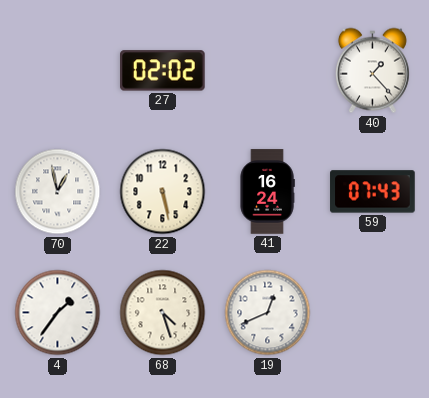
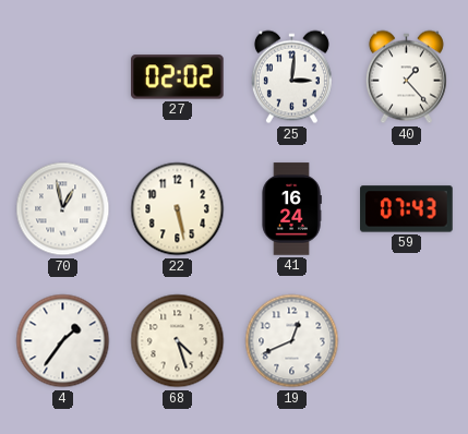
25: none -> 3:01
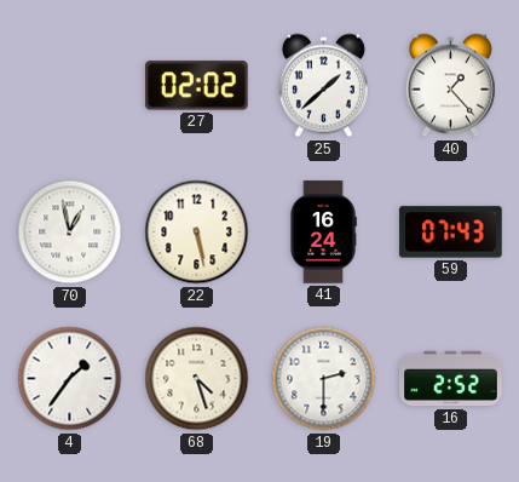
25: 3:01 -> 1:38
19: 12:41 -> 2:30
16: none -> 2:52
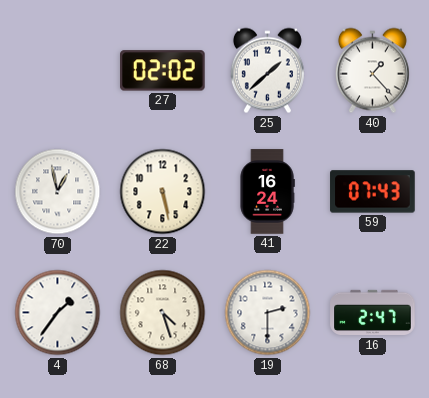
16: 2:52 -> 2:47
